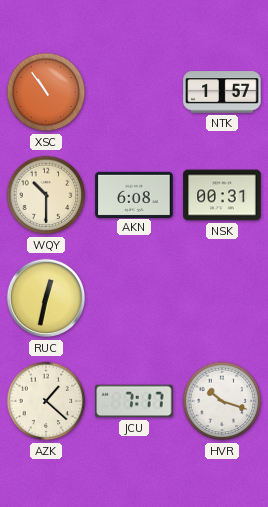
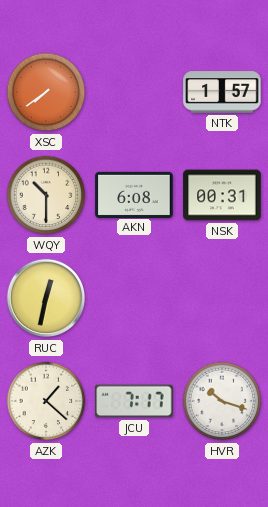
XSC: 10:54 -> 7:39
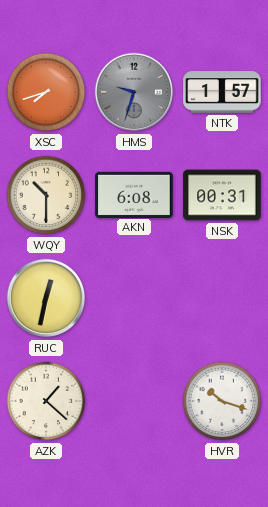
XSC: 7:39 -> 7:42
HMS: none -> 9:33
JCU: 7:17 -> none
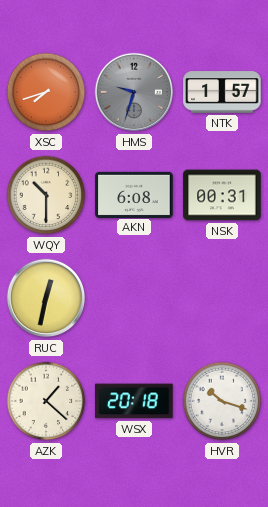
WSX: none -> 20:18
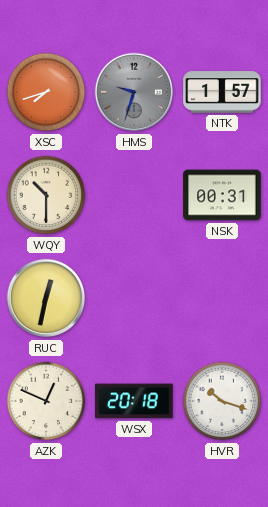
AKN: 6:08 -> none
AZK: 1:22 -> 12:49
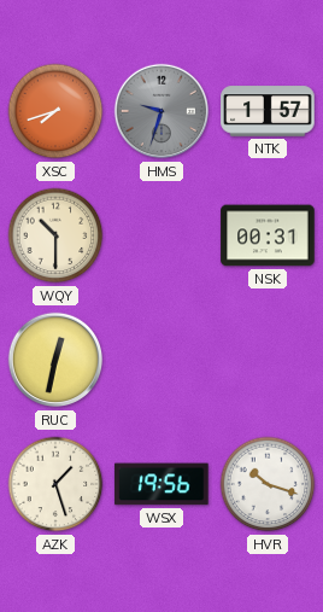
AZK: 12:49 -> 1:27
WSX: 20:18 -> 19:56
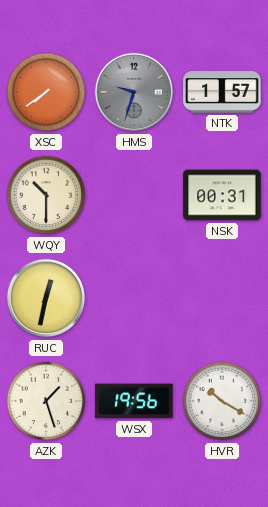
XSC: 7:42 -> 7:39
HVR: 10:18 -> 10:20
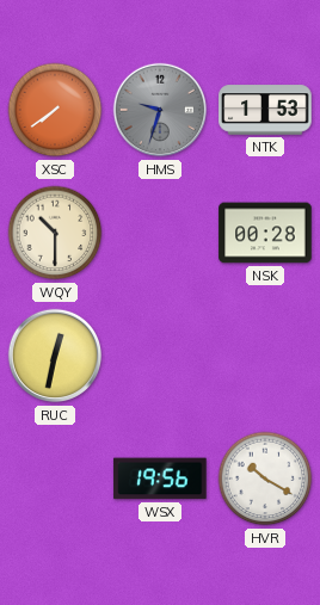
NTK: 1:57 -> 1:53
NSK: 00:31 -> 00:28
AZK: 1:27 -> none
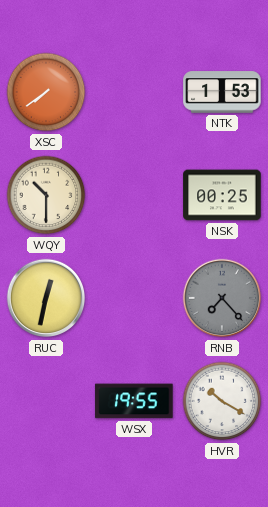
HMS: 9:33 -> none
NSK: 00:28 -> 00:25
RNB: none -> 7:23
WSX: 19:56 -> 19:55
